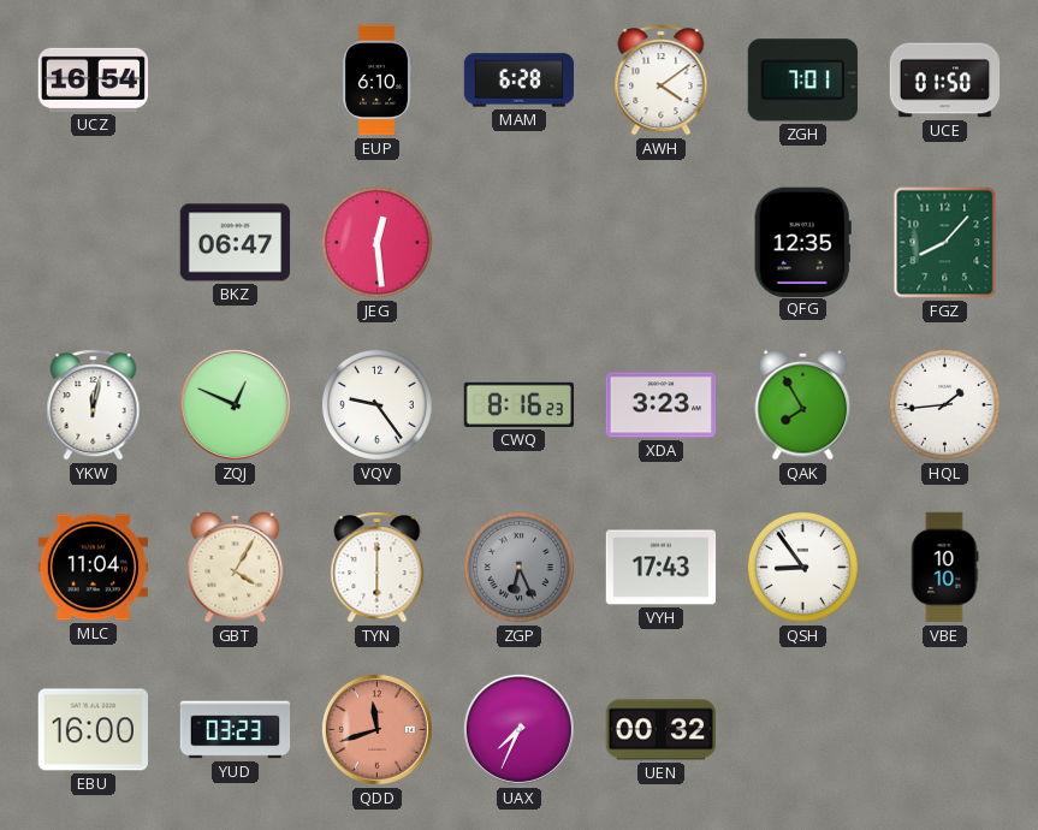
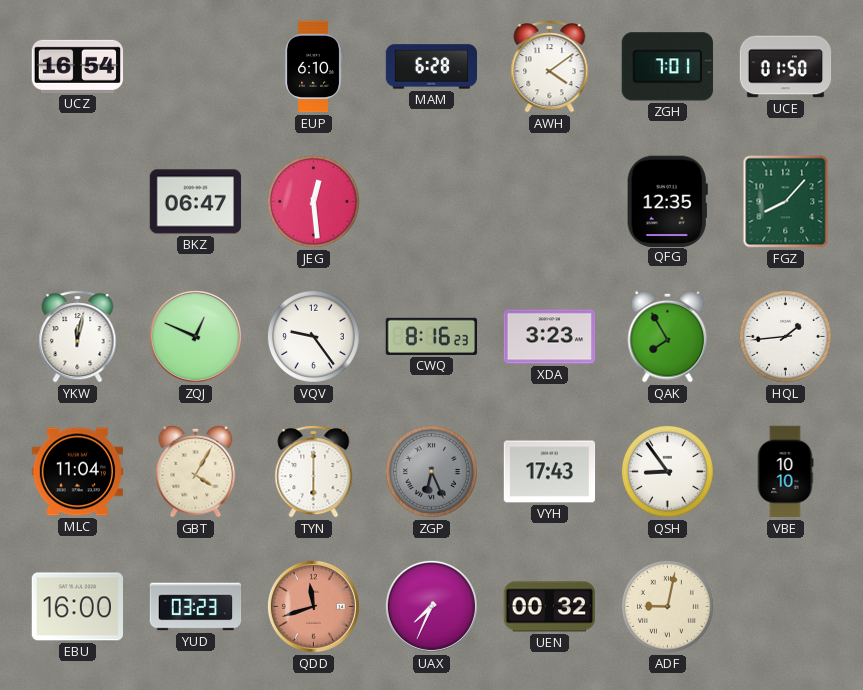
ADF: none -> 9:02
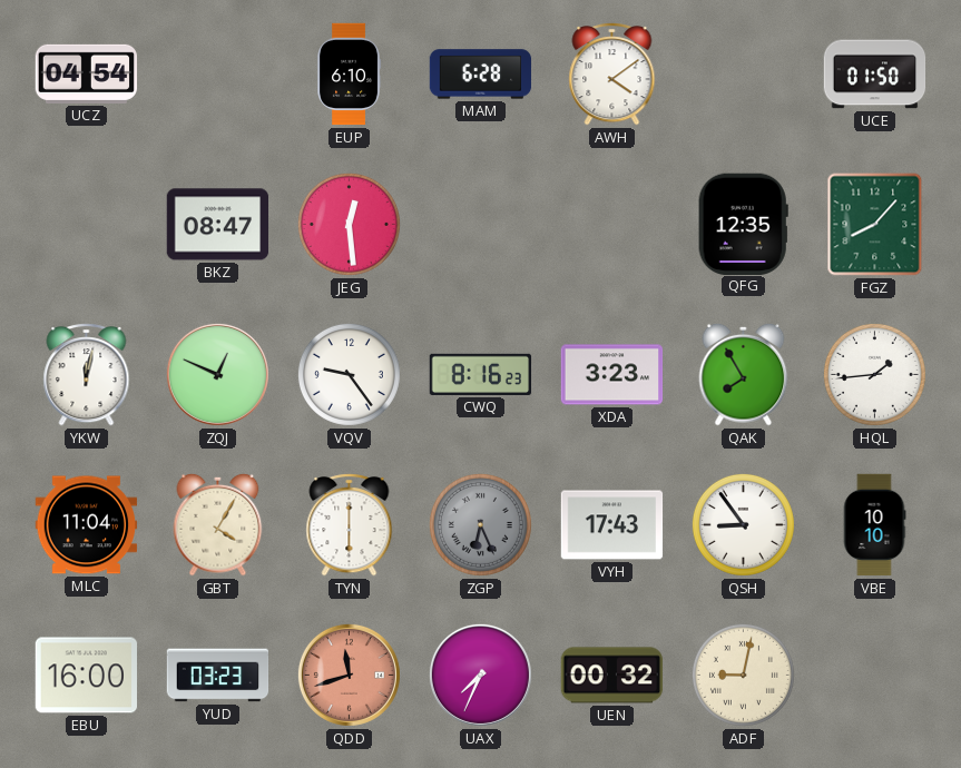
UCZ: 16:54 -> 04:54
ZGH: 7:01 -> none
BKZ: 06:47 -> 08:47
